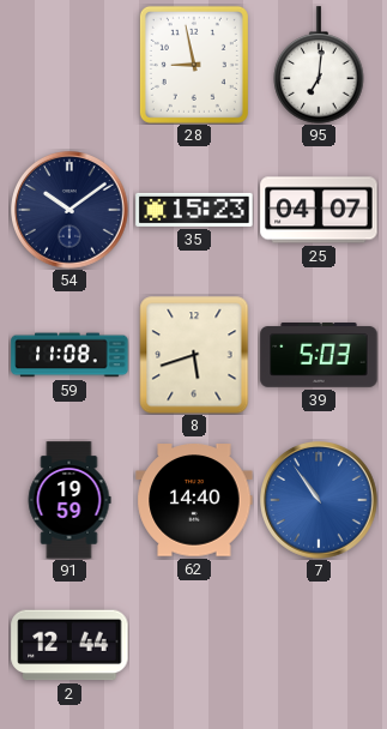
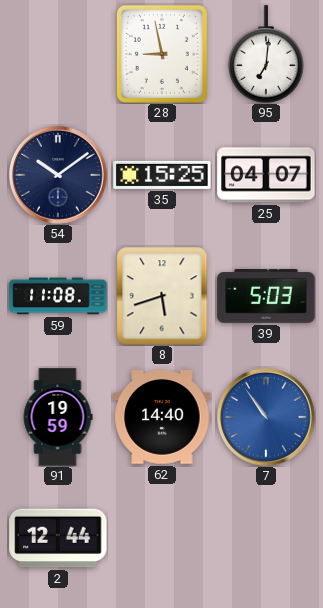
35: 15:23 -> 15:25
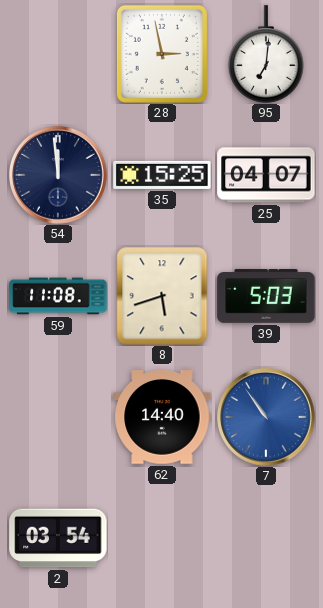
28: 8:58 -> 2:58
54: 10:09 -> 11:59
91: 19:59 -> none
2: 12:44 -> 03:54
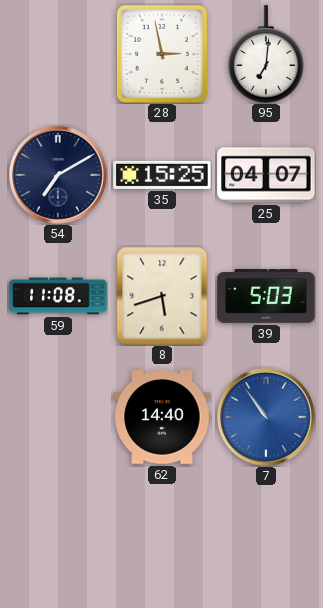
54: 11:59 -> 7:10
2: 03:54 -> none
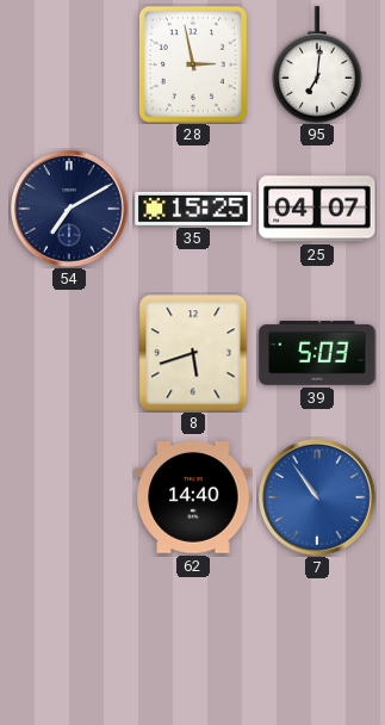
59: 11:08 -> none
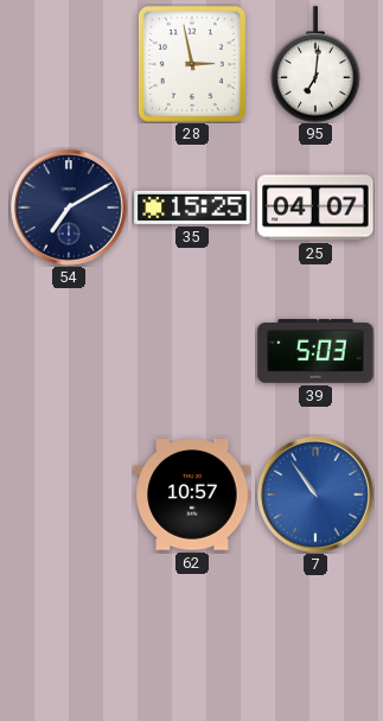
8: 5:42 -> none
62: 14:40 -> 10:57
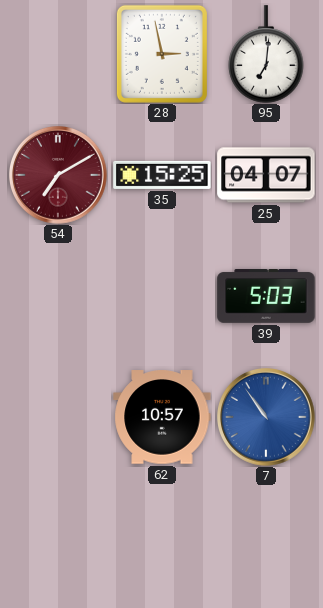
54 dial: navy -> burgundy
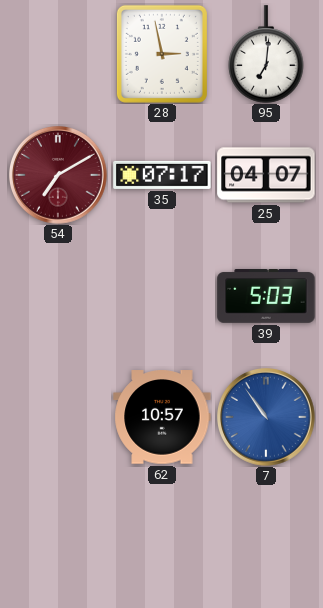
35: 15:25 -> 07:17
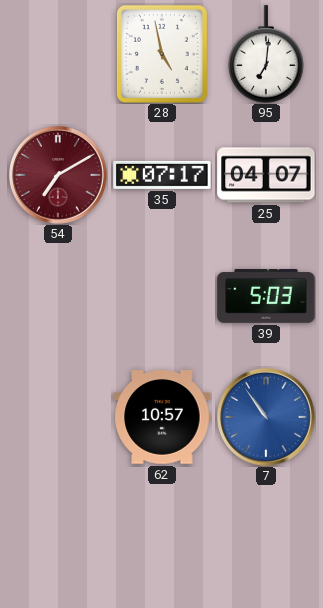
28: 2:58 -> 4:58
